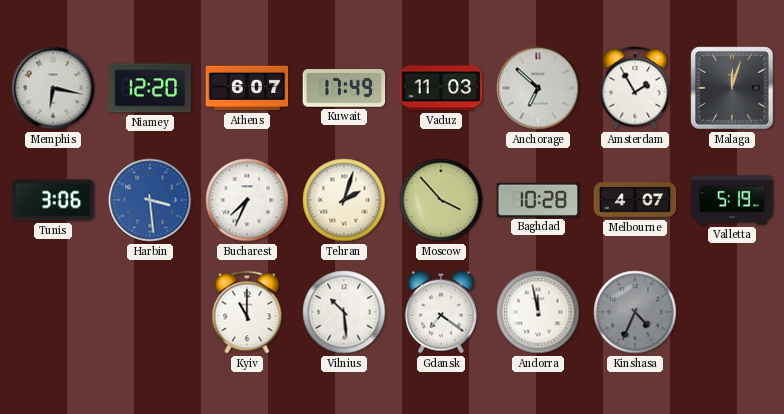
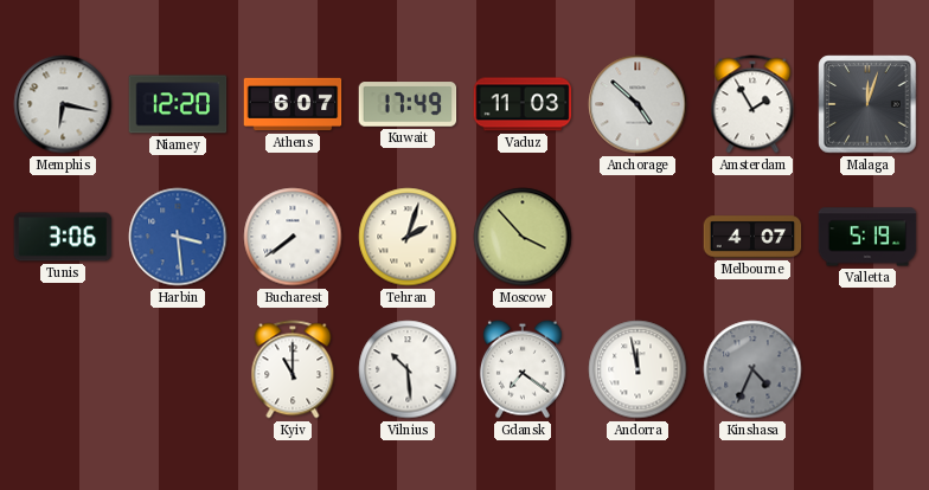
Anchorage: 6:52 -> 4:52
Bucharest: 7:34 -> 7:39
Baghdad: 10:28 -> none
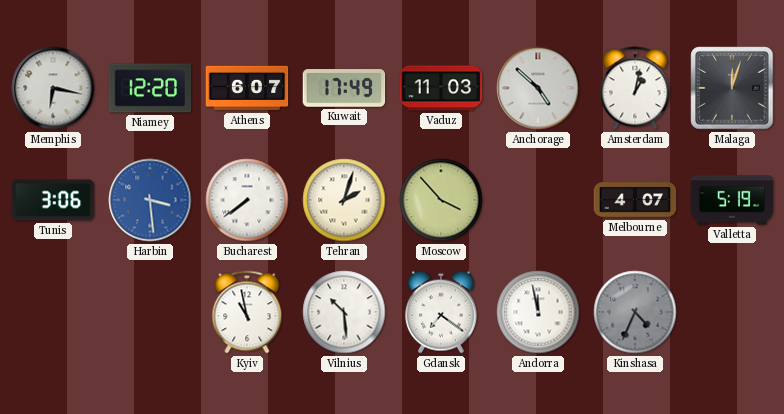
Amsterdam: 1:55 -> 1:02
Kyiv: 11:00 -> 10:58
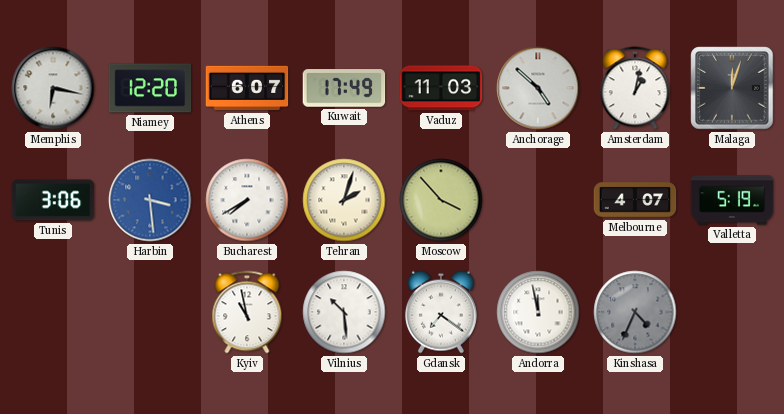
Bucharest: 7:39 -> 7:40
